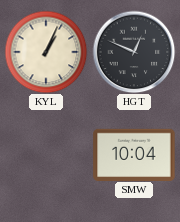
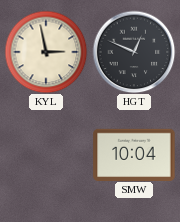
KYL: 1:04 -> 2:58
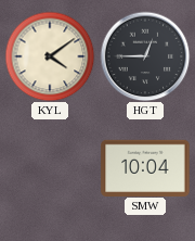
KYL: 2:58 -> 4:09
HGT: 12:49 -> 12:45
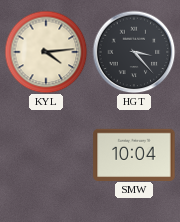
KYL: 4:09 -> 4:14
HGT: 12:45 -> 3:23
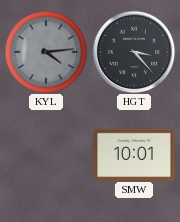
KYL dial: cream -> grey
SMW: 10:04 -> 10:01
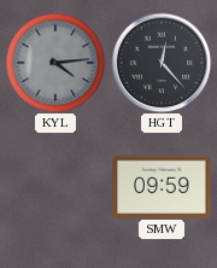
HGT: 3:23 -> 12:23
SMW: 10:01 -> 09:59
